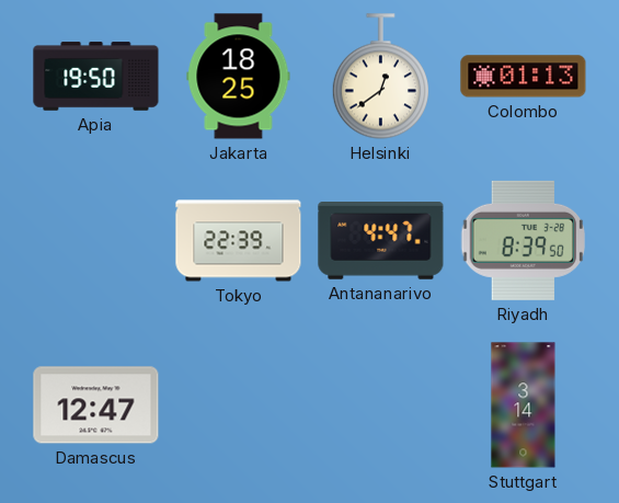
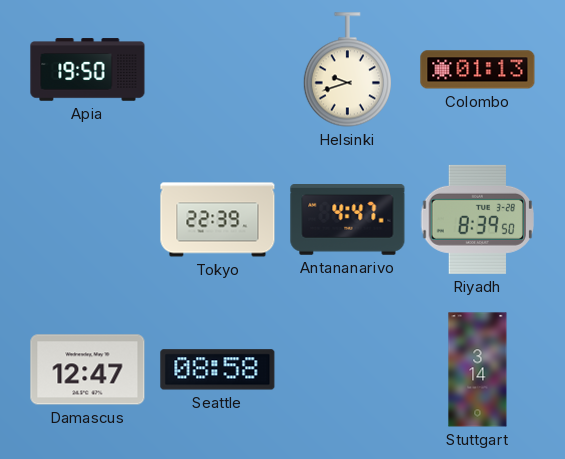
Jakarta: 18:25 -> none
Helsinki: 12:39 -> 9:42
Seattle: none -> 08:58
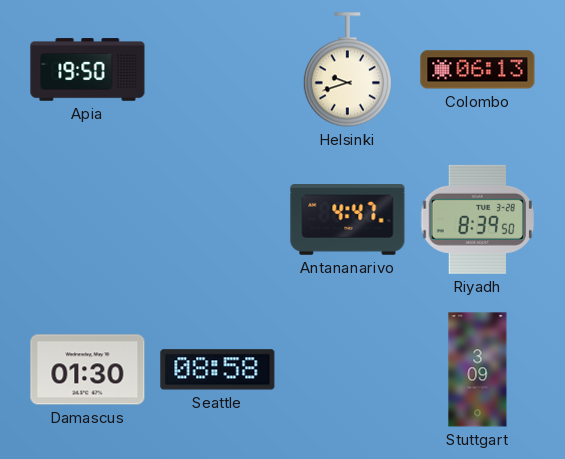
Colombo: 01:13 -> 06:13
Tokyo: 22:39 -> none
Damascus: 12:47 -> 01:30
Stuttgart: 3:14 -> 3:09
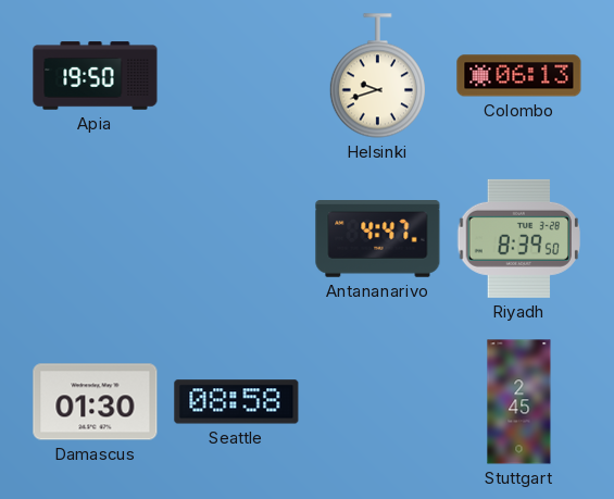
Stuttgart: 3:09 -> 2:45
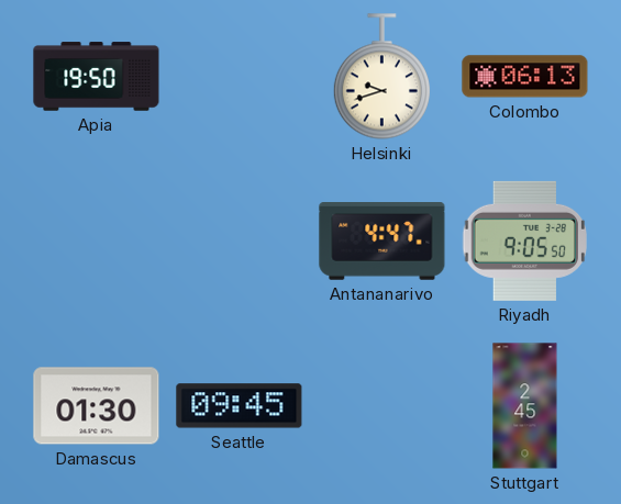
Riyadh: 8:39 -> 9:05
Seattle: 08:58 -> 09:45
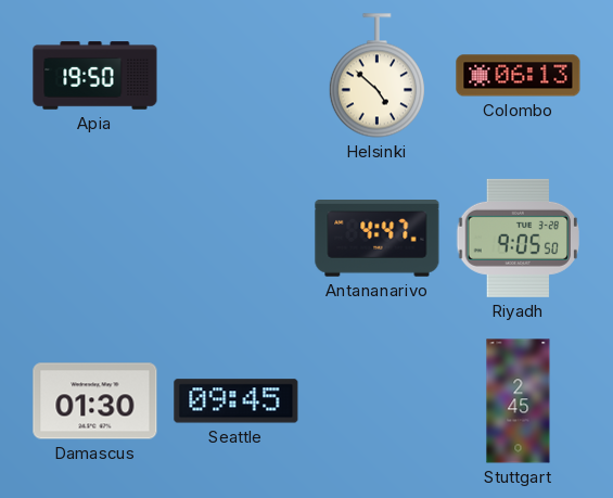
Helsinki: 9:42 -> 4:52
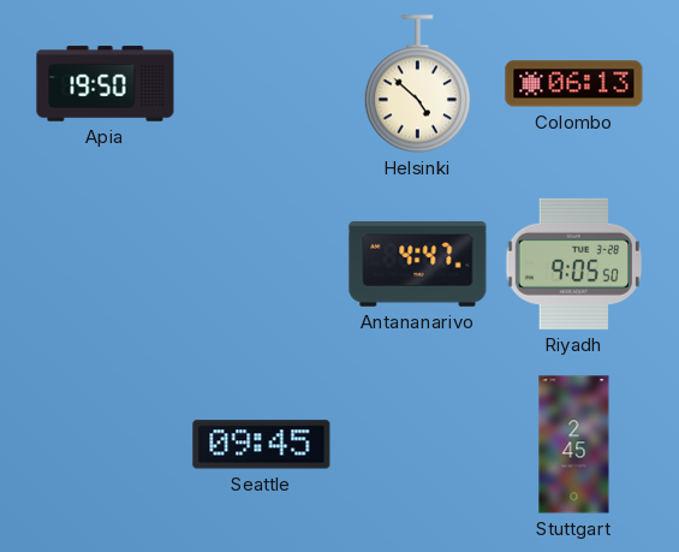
Damascus: 01:30 -> none
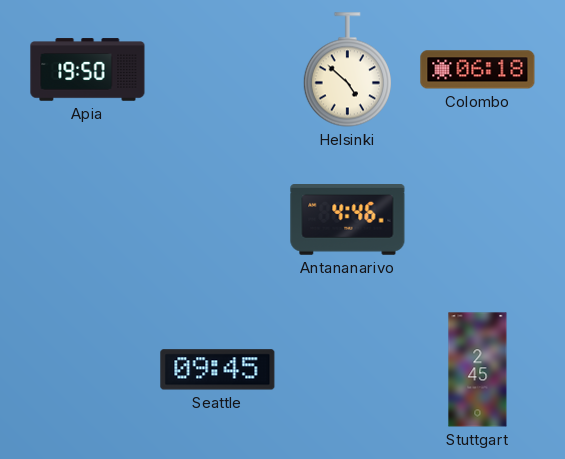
Colombo: 06:13 -> 06:18
Antananarivo: 4:47 -> 4:46
Riyadh: 9:05 -> none
